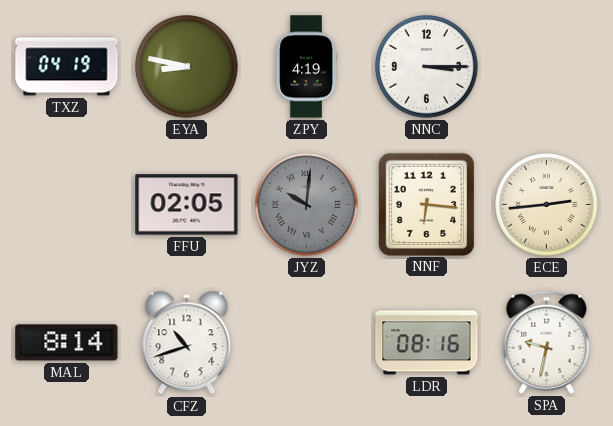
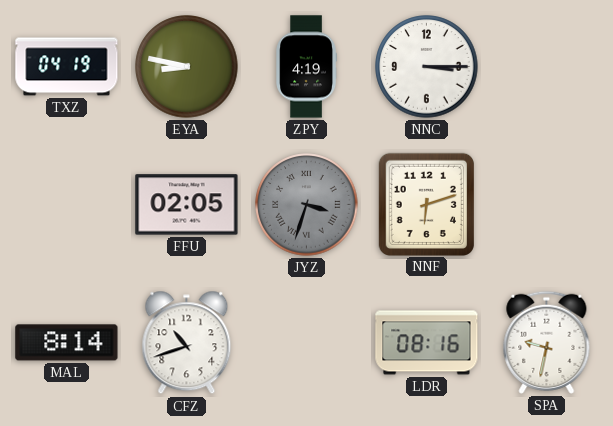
JYZ: 10:01 -> 3:33
NNF: 6:16 -> 6:12
ECE: 2:44 -> none
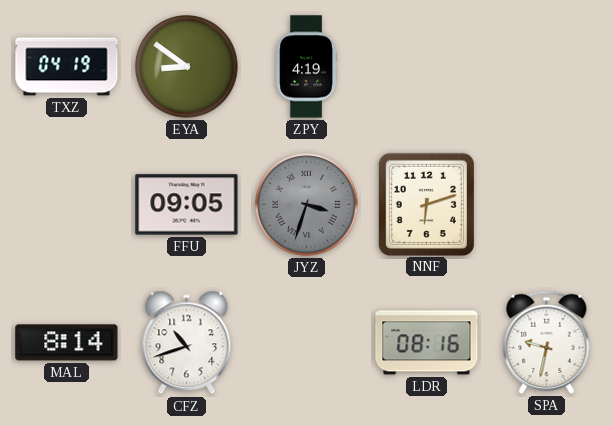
EYA: 8:47 -> 8:51
NNC: 3:15 -> none
FFU: 02:05 -> 09:05
